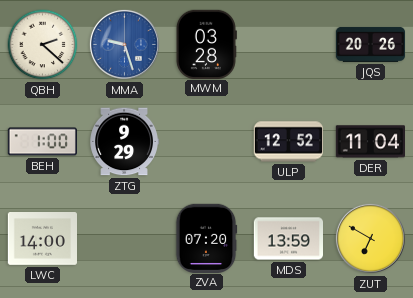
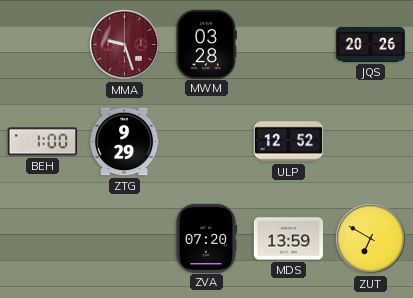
QBH: 2:22 -> none
MMA dial: blue -> burgundy
DER: 11:04 -> none
LWC: 14:00 -> none
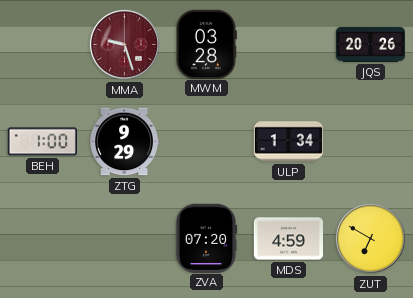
ULP: 12:52 -> 1:34
MDS: 13:59 -> 4:59
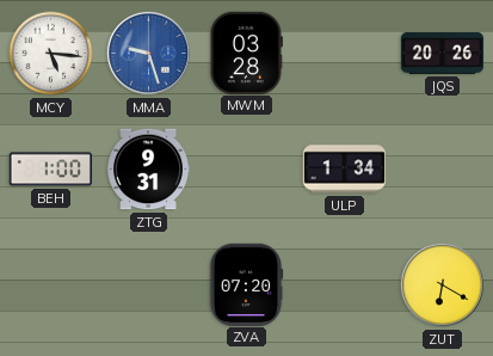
MCY: none -> 5:16
MMA dial: burgundy -> blue
ZTG: 9:29 -> 9:31
MDS: 4:59 -> none
ZUT: 6:50 -> 6:20
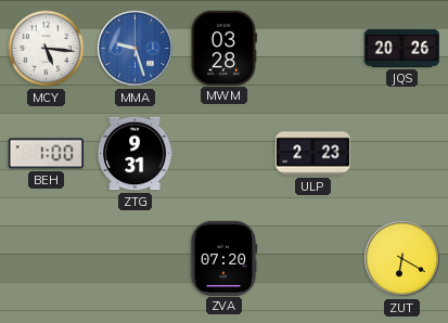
ULP: 1:34 -> 2:23
